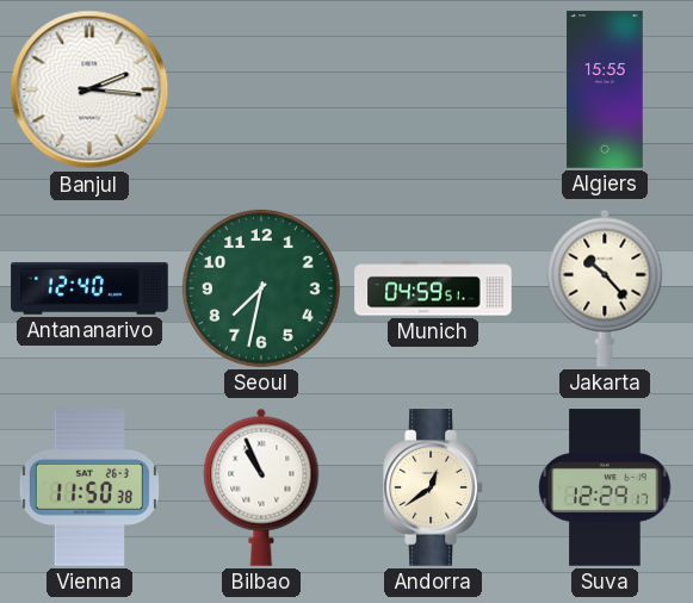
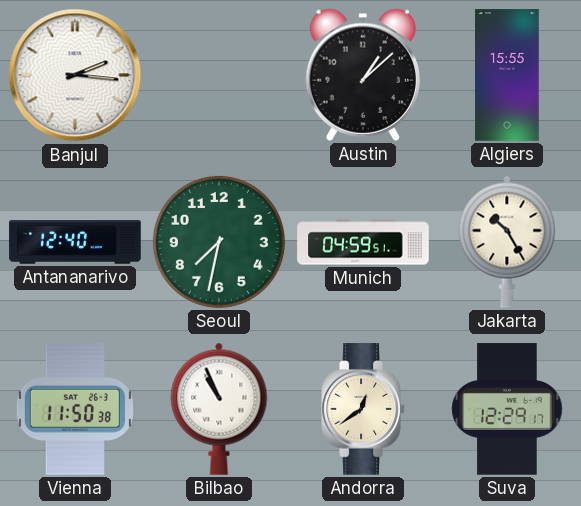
Austin: none -> 1:08
Jakarta: 10:23 -> 10:25
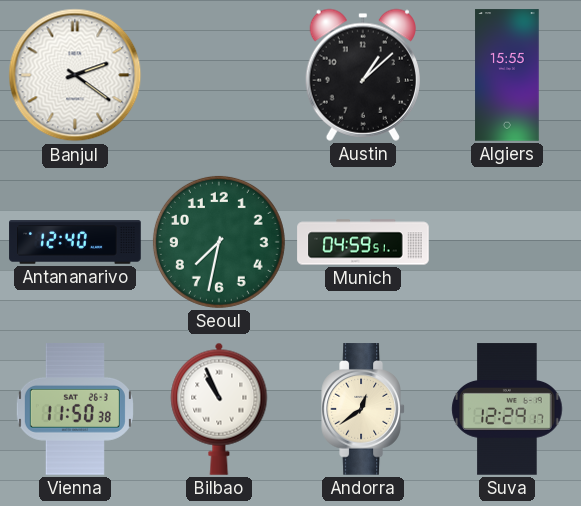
Banjul: 2:16 -> 2:21
Jakarta: 10:25 -> none
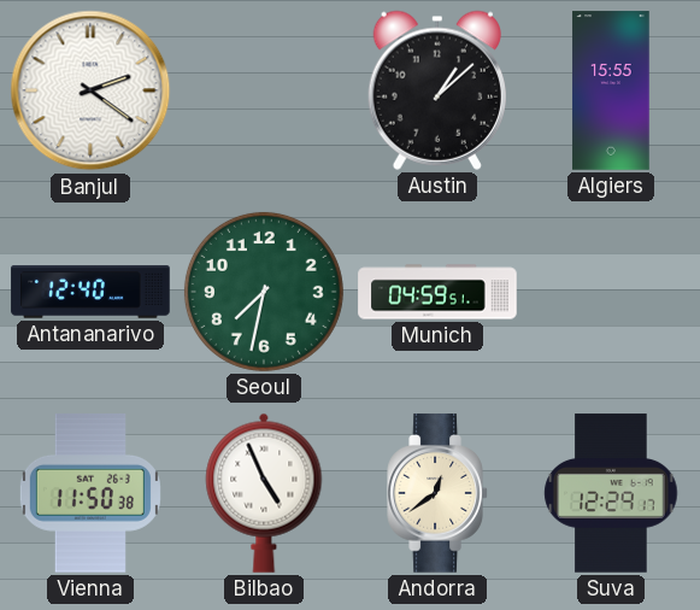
Bilbao: 10:56 -> 4:56
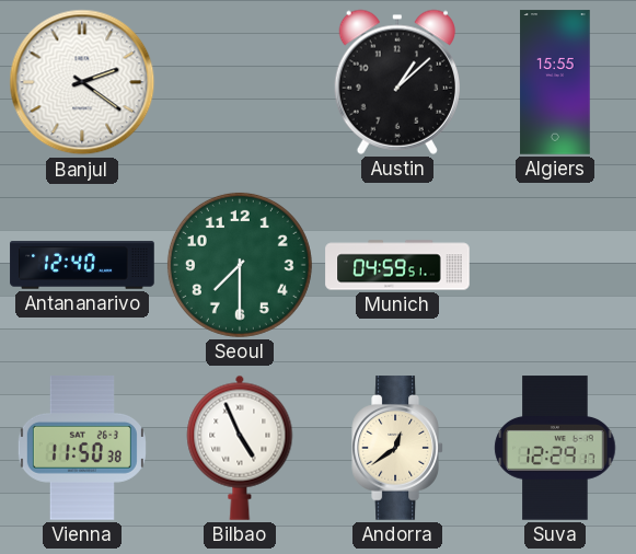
Seoul: 7:32 -> 7:30
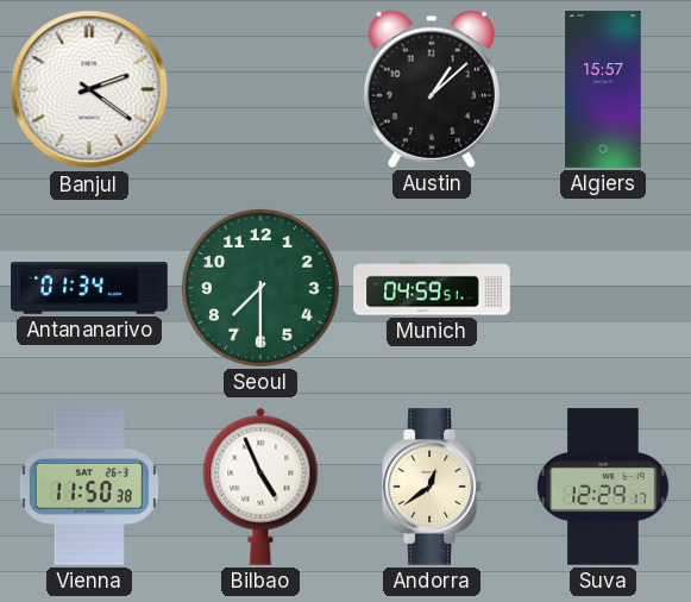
Algiers: 15:55 -> 15:57
Antananarivo: 12:40 -> 01:34
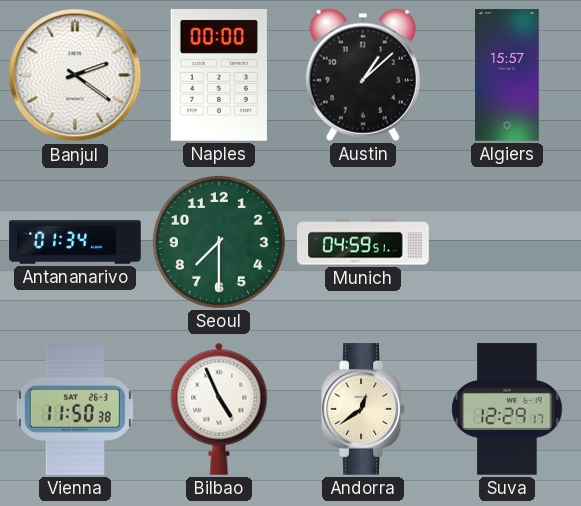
Naples: none -> 00:00
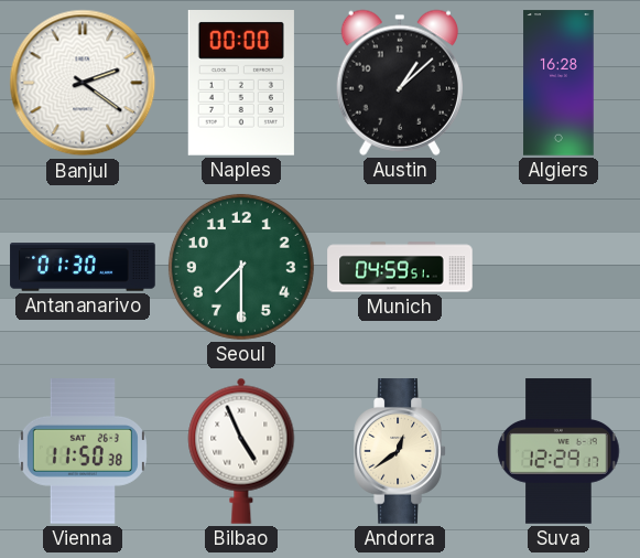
Algiers: 15:57 -> 16:28
Antananarivo: 01:34 -> 01:30
